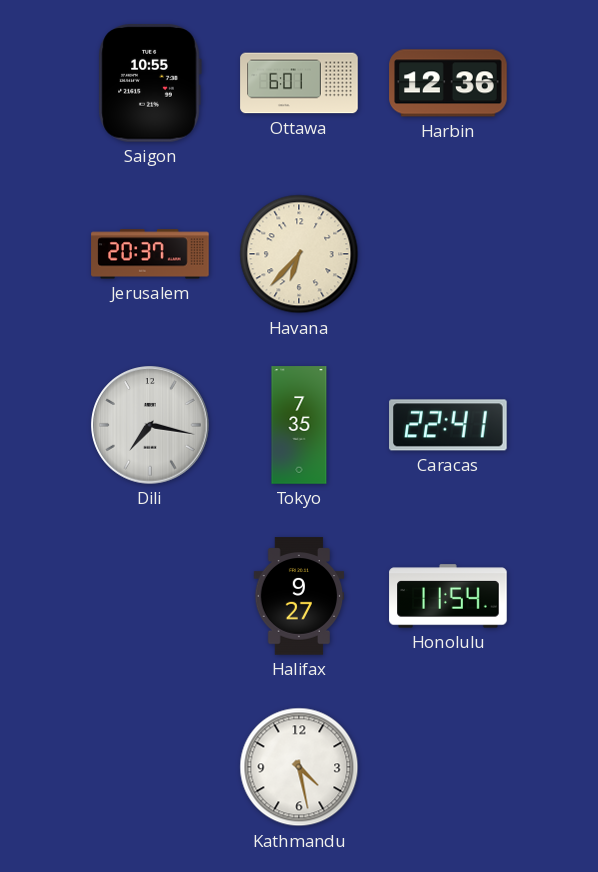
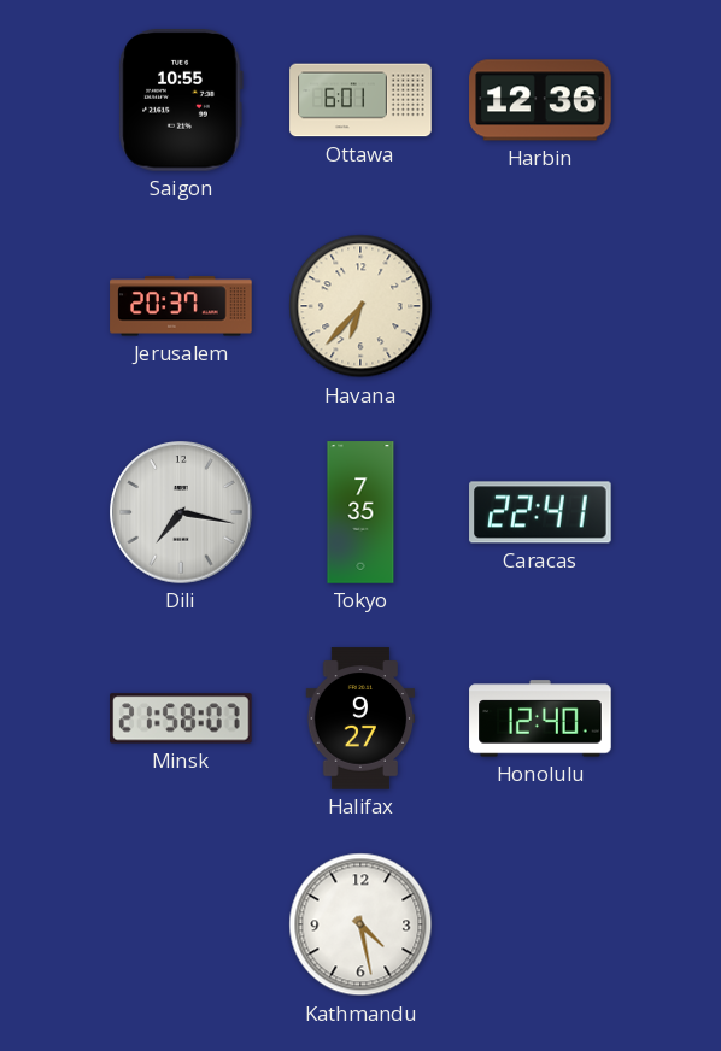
Minsk: none -> 21:58
Honolulu: 11:54 -> 12:40
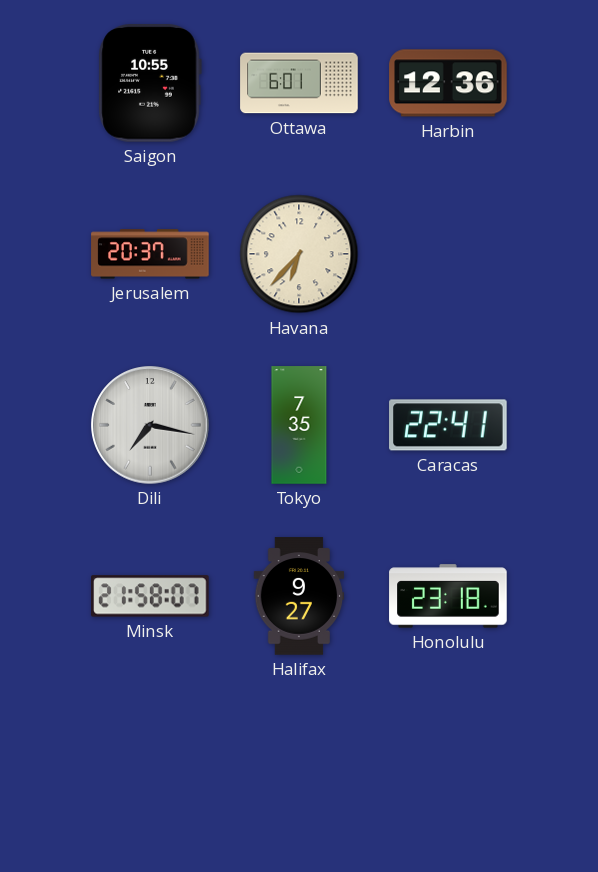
Honolulu: 12:40 -> 23:18
Kathmandu: 4:28 -> none
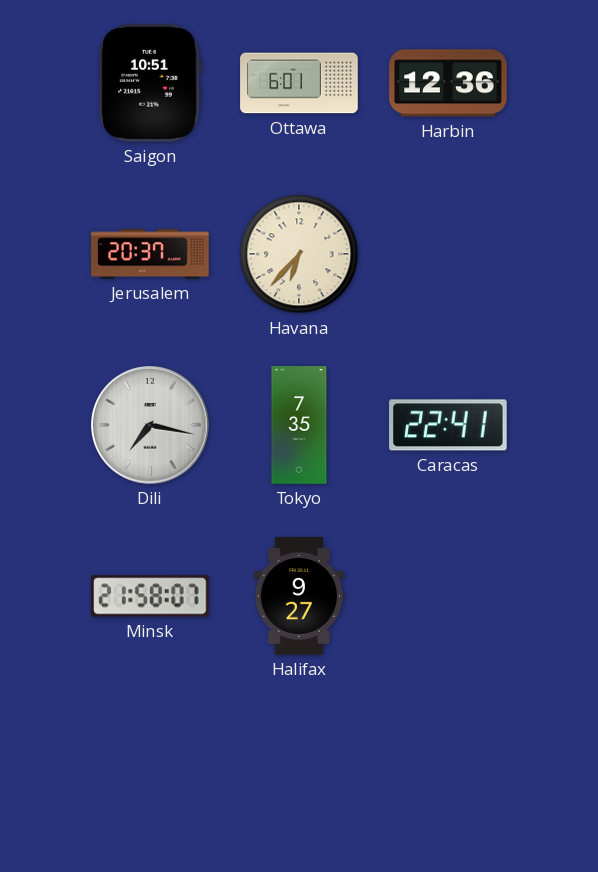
Saigon: 10:55 -> 10:51
Honolulu: 23:18 -> none
